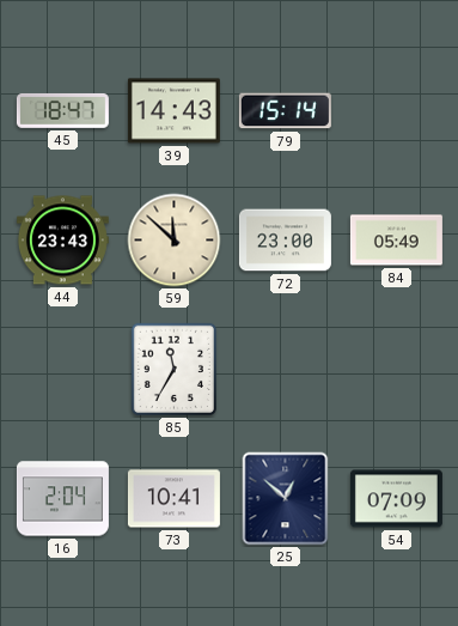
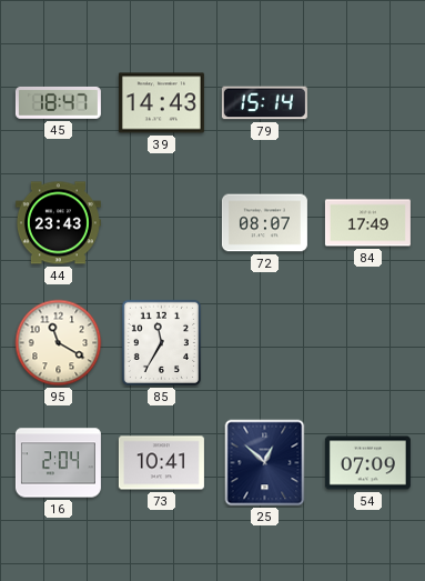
59: 11:52 -> none
72: 23:00 -> 08:07
84: 05:49 -> 17:49
95: none -> 11:20
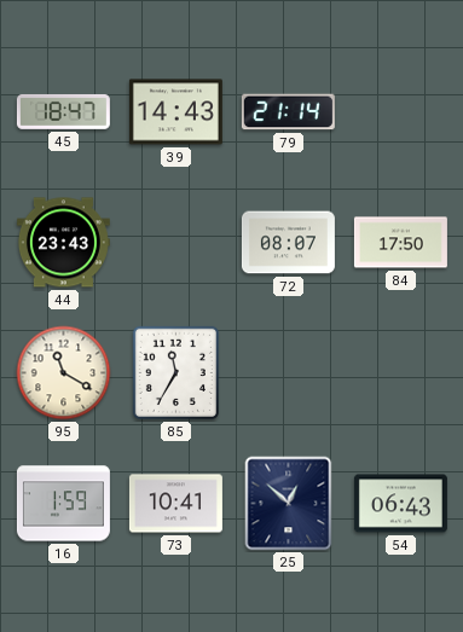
79: 15:14 -> 21:14
84: 17:49 -> 17:50
16: 2:04 -> 1:59
54: 07:09 -> 06:43
